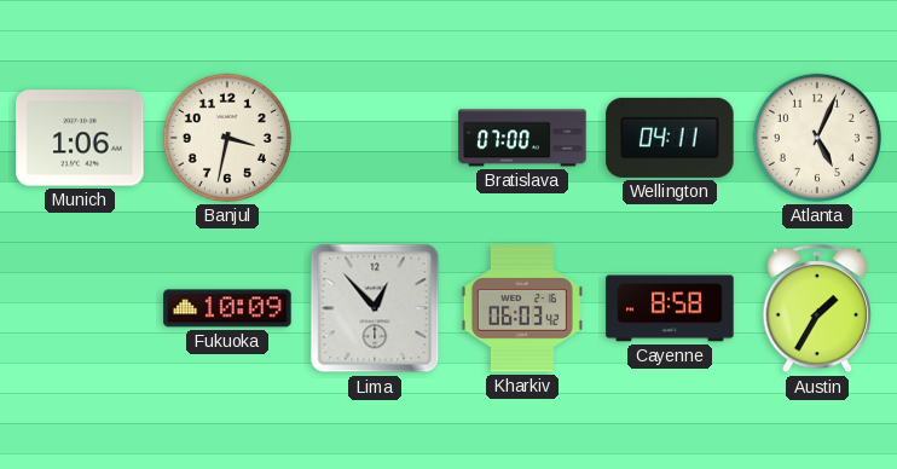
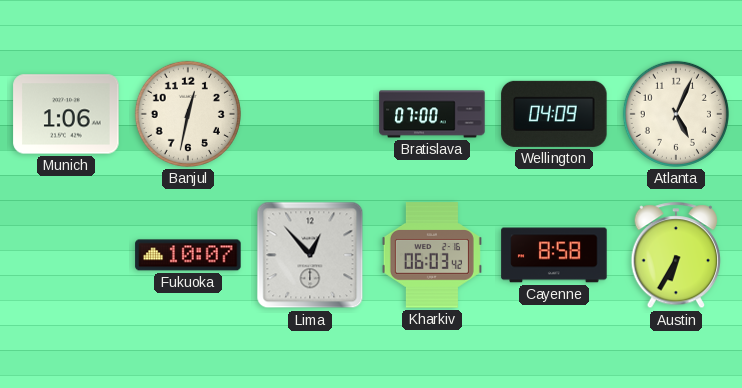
Banjul: 3:32 -> 12:32
Wellington: 04:11 -> 04:09
Fukuoka: 10:09 -> 10:07
Austin: 1:35 -> 6:35
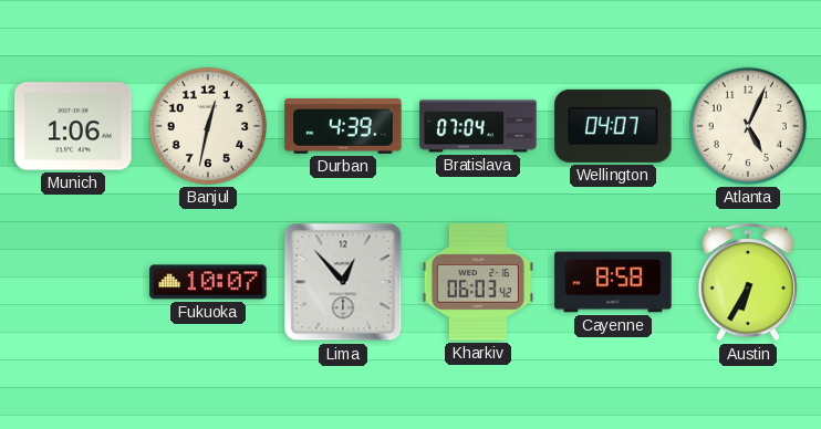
Durban: none -> 4:39
Bratislava: 07:00 -> 07:04
Wellington: 04:09 -> 04:07
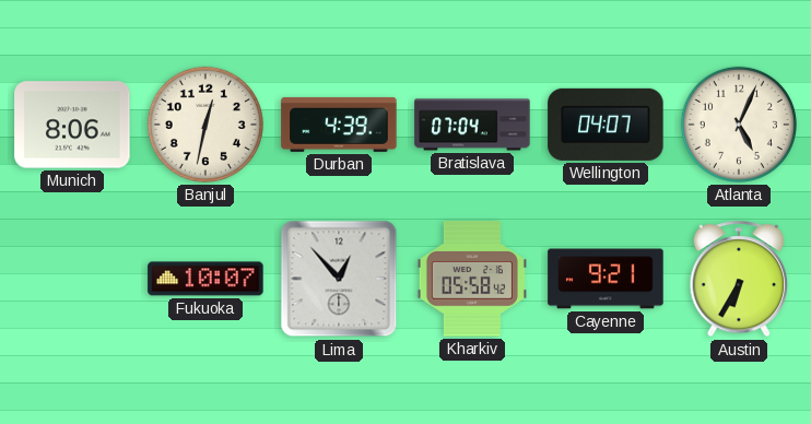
Munich: 1:06 -> 8:06
Kharkiv: 06:03 -> 05:58
Cayenne: 8:58 -> 9:21
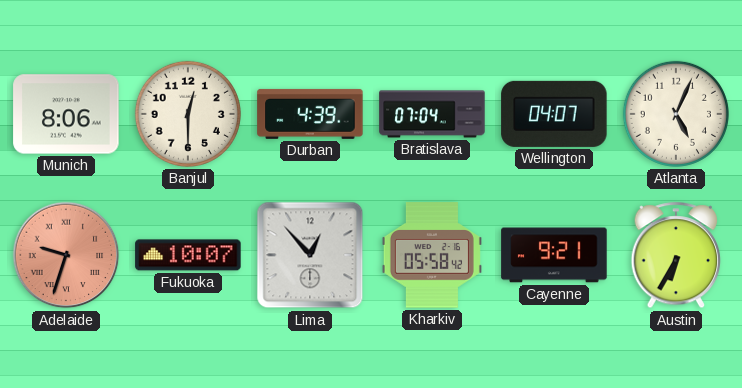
Banjul: 12:32 -> 12:30
Adelaide: none -> 9:33
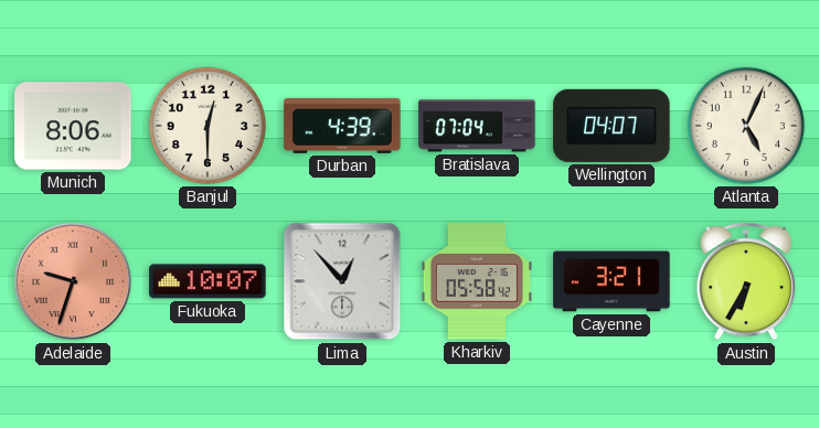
Cayenne: 9:21 -> 3:21
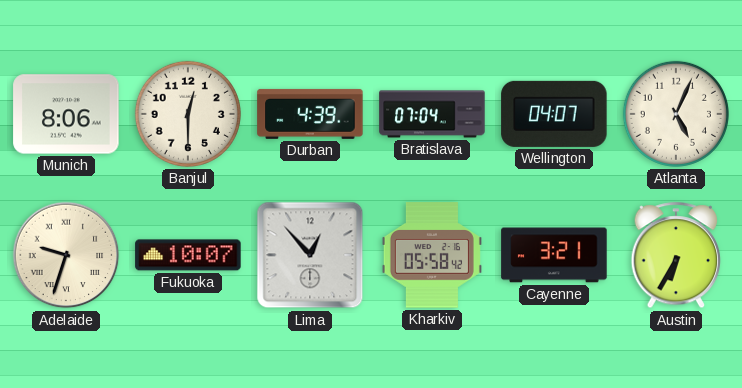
Adelaide dial: salmon -> cream
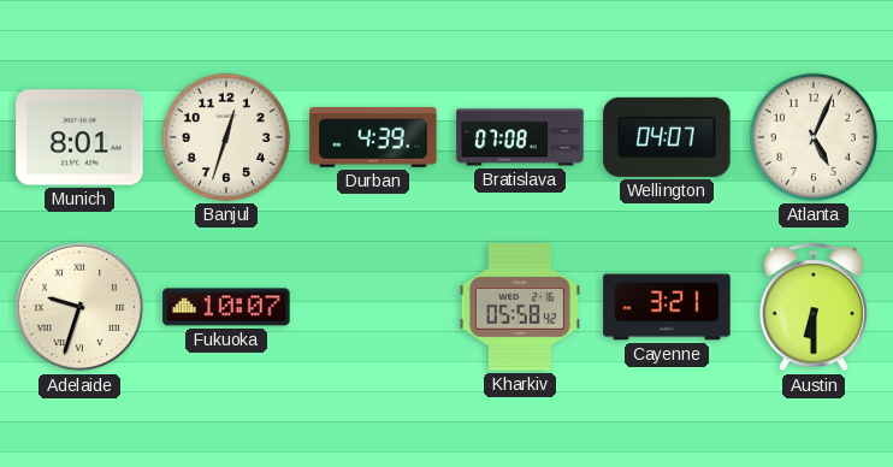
Munich: 8:06 -> 8:01
Banjul: 12:30 -> 12:33
Bratislava: 07:04 -> 07:08
Lima: 12:53 -> none
Austin: 6:35 -> 6:30
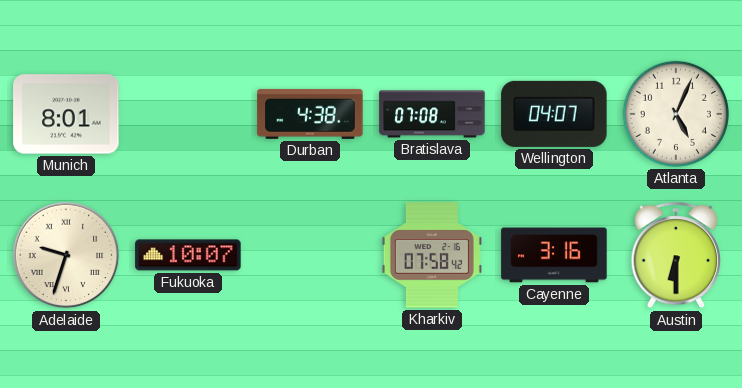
Banjul: 12:33 -> none
Durban: 4:39 -> 4:38
Kharkiv: 05:58 -> 07:58
Cayenne: 3:21 -> 3:16
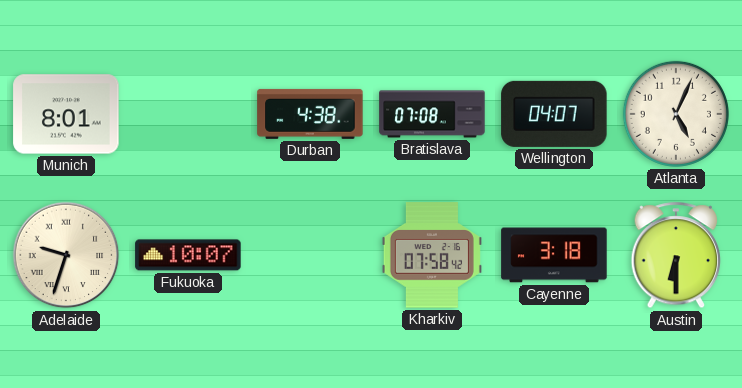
Cayenne: 3:16 -> 3:18
